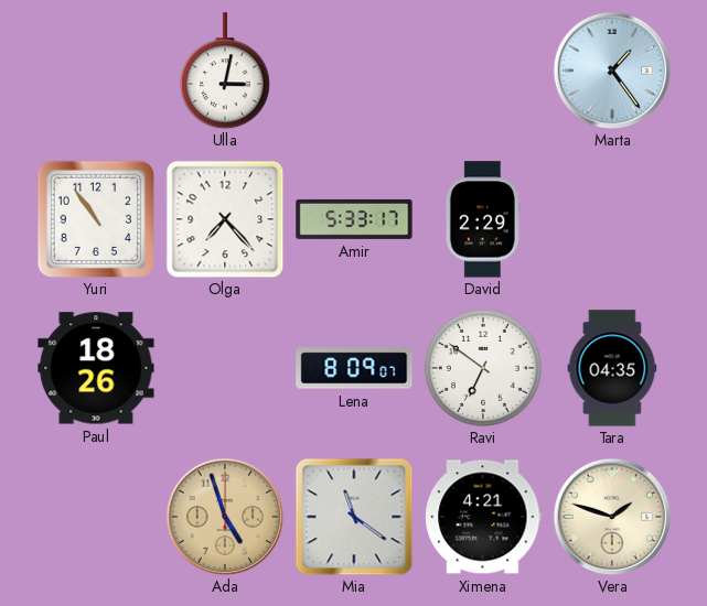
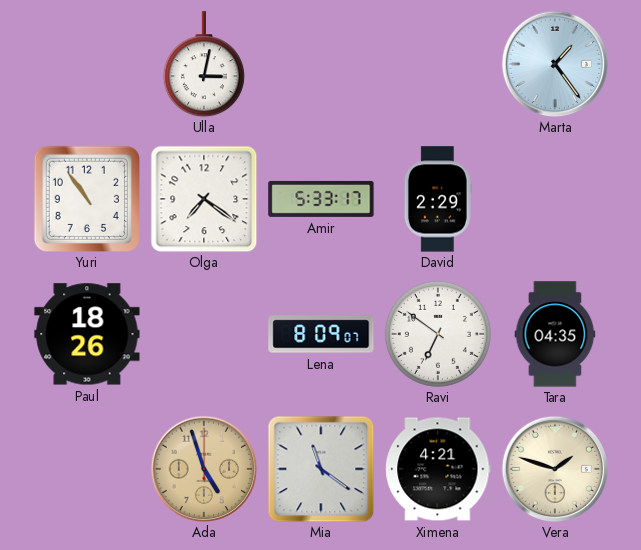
Olga: 7:23 -> 7:21
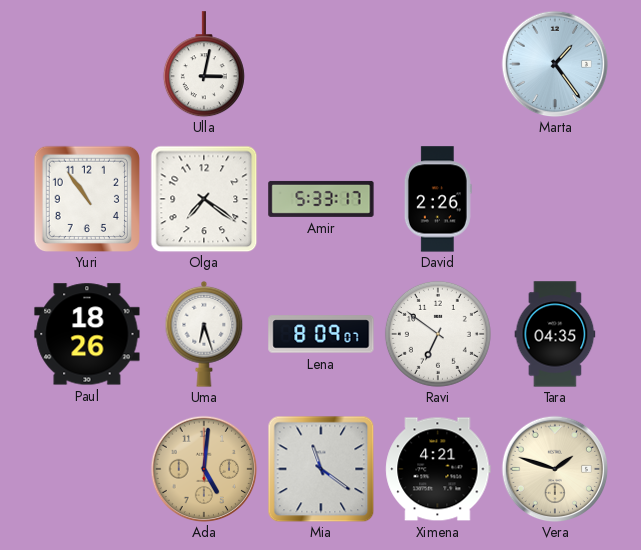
David: 2:29 -> 2:26
Uma: none -> 6:27
Ada: 4:57 -> 5:01
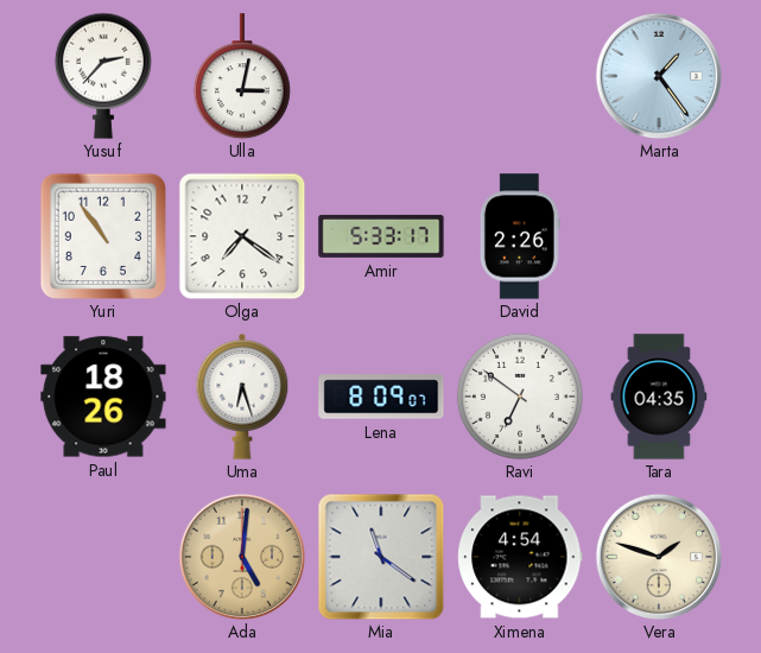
Yusuf: none -> 2:37
Ximena: 4:21 -> 4:54
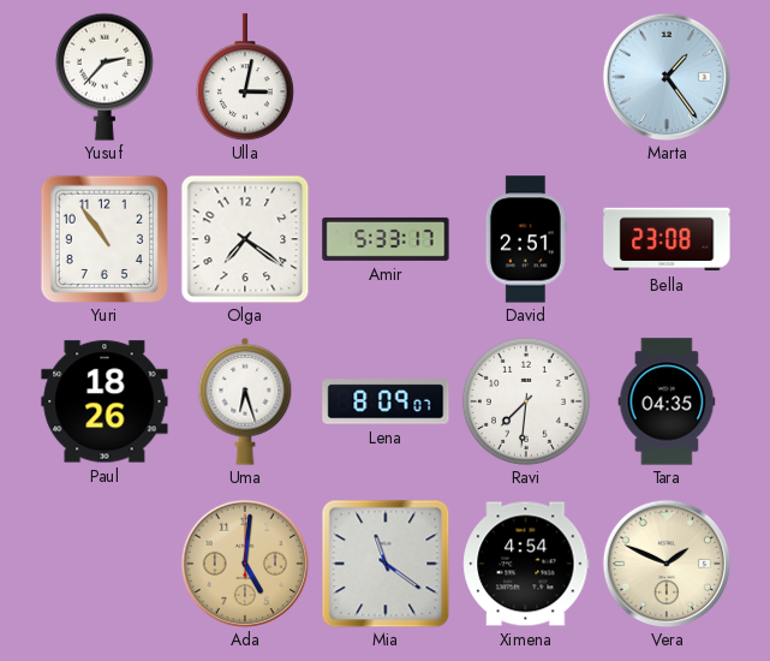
David: 2:26 -> 2:51
Bella: none -> 23:08
Ravi: 6:51 -> 7:31
Vera: 1:48 -> 1:49
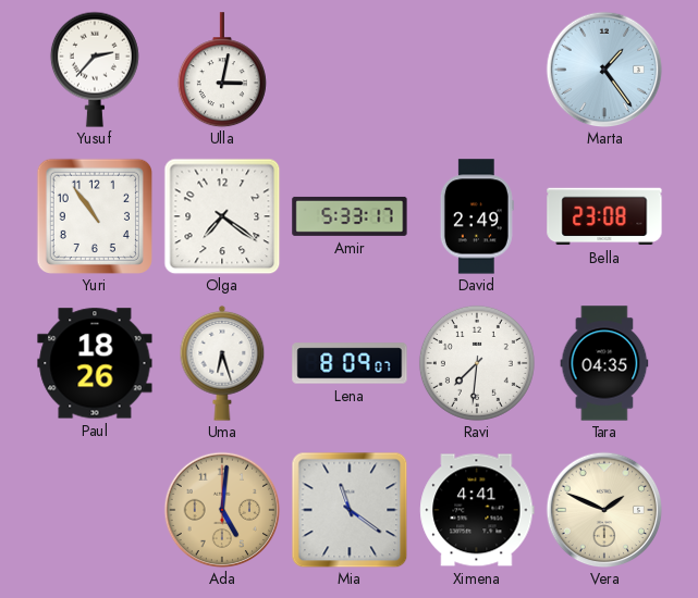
David: 2:51 -> 2:49
Ximena: 4:54 -> 4:41
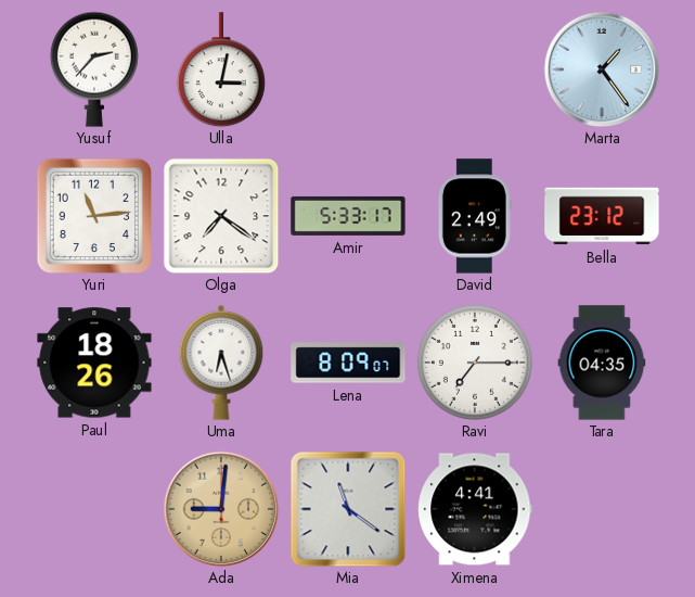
Yuri: 10:54 -> 11:14
Bella: 23:08 -> 23:12
Ravi: 7:31 -> 7:15
Ada: 5:01 -> 9:01
Vera: 1:49 -> none
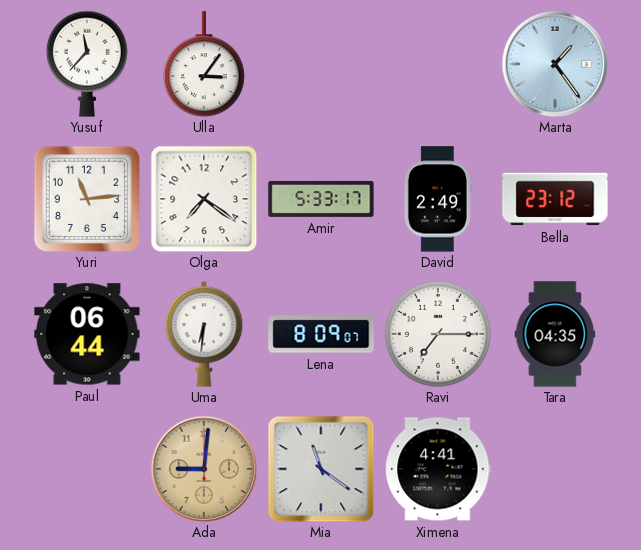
Yusuf: 2:37 -> 11:37
Ulla: 3:02 -> 3:06
Paul: 18:26 -> 06:44
Uma: 6:27 -> 6:31
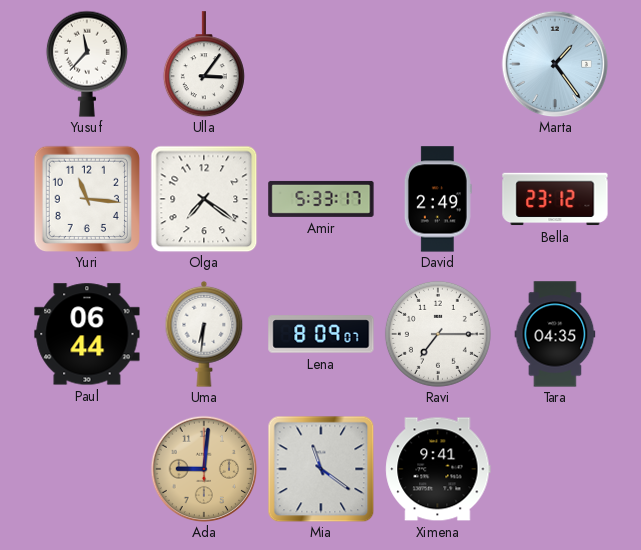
Yuri: 11:14 -> 11:16
Ximena: 4:41 -> 9:41
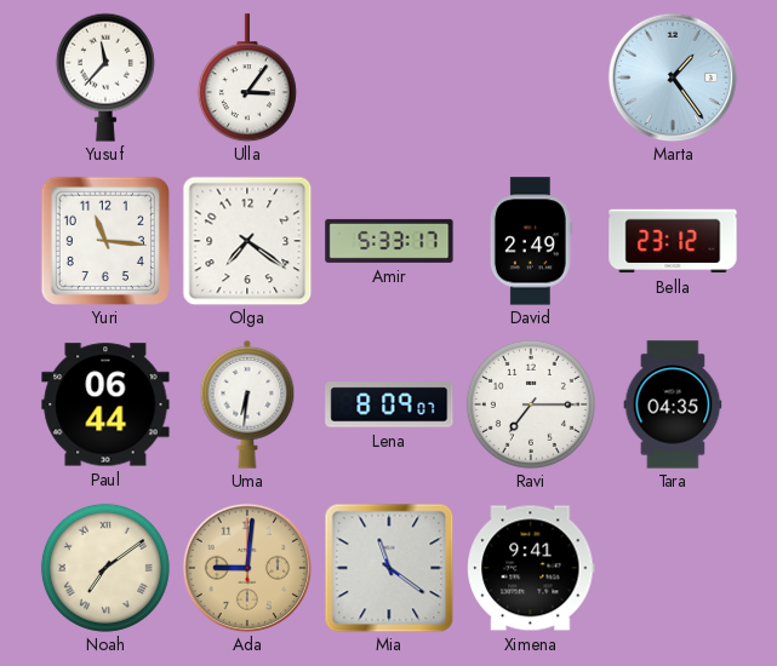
Noah: none -> 7:09
